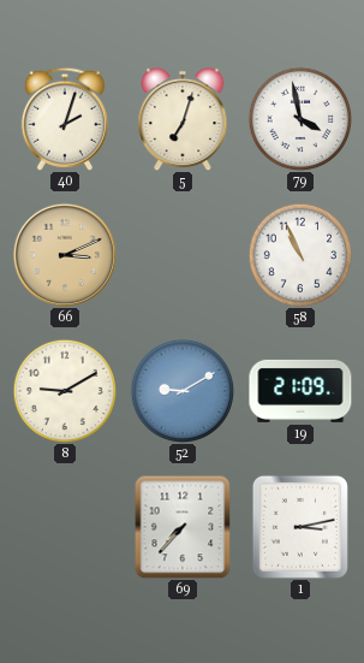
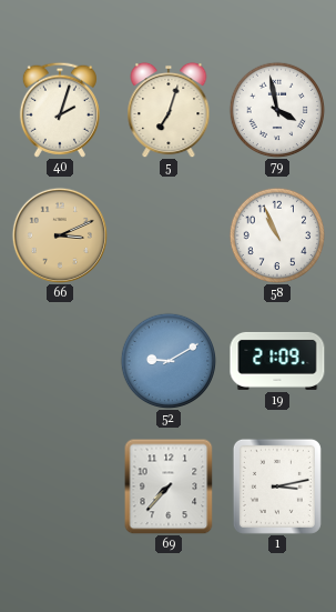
8: 9:10 -> none
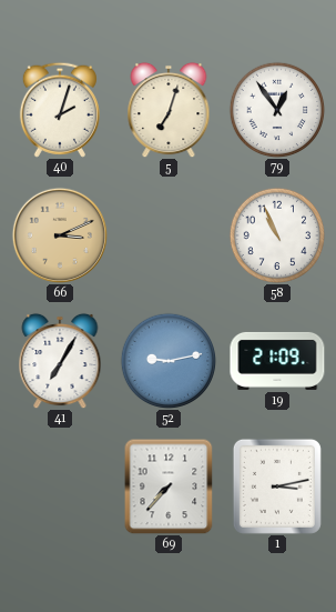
79: 3:58 -> 12:54
41: none -> 7:05
52: 9:10 -> 9:13
